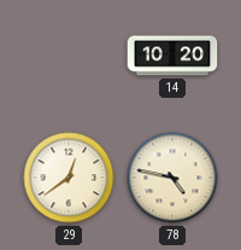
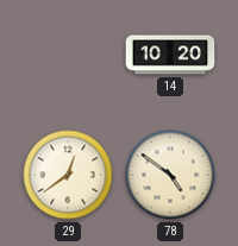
78: 4:47 -> 4:51
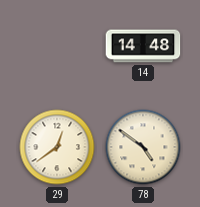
14: 10:20 -> 14:48
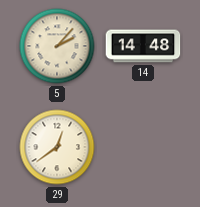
5: none -> 2:07
78: 4:51 -> none
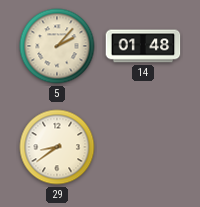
14: 14:48 -> 01:48
29: 12:39 -> 8:39
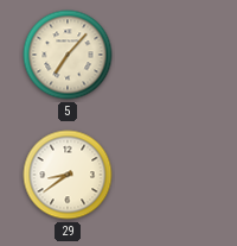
5: 2:07 -> 7:07
14: 01:48 -> none
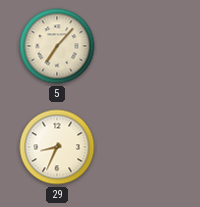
29: 8:39 -> 8:34
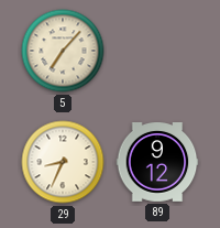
89: none -> 9:12
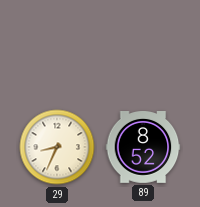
5: 7:07 -> none
89: 9:12 -> 8:52
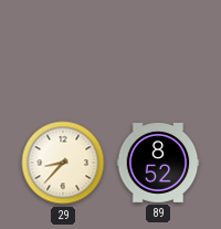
29: 8:34 -> 8:37
